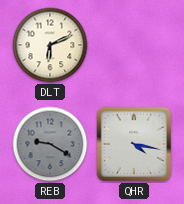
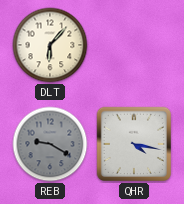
DLT: 6:11 -> 6:07
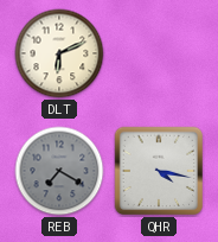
DLT: 6:07 -> 6:11
REB: 9:20 -> 7:20
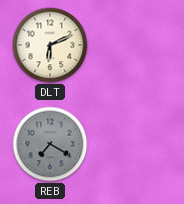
QHR: 4:17 -> none
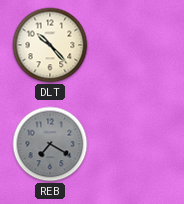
DLT: 6:11 -> 10:23
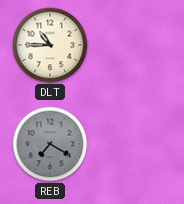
DLT: 10:23 -> 10:45
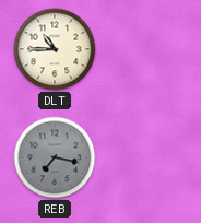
REB: 7:20 -> 7:17
